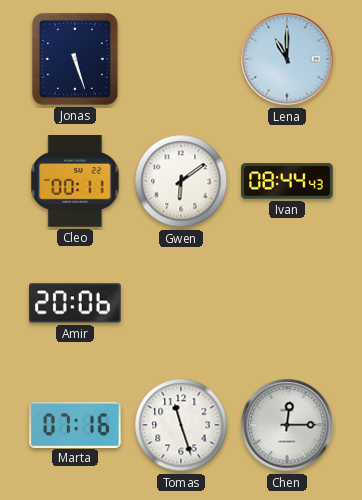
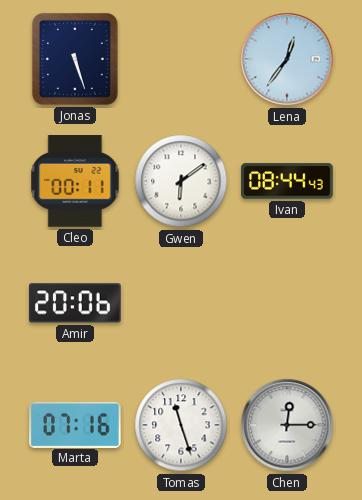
Lena: 11:00 -> 12:36
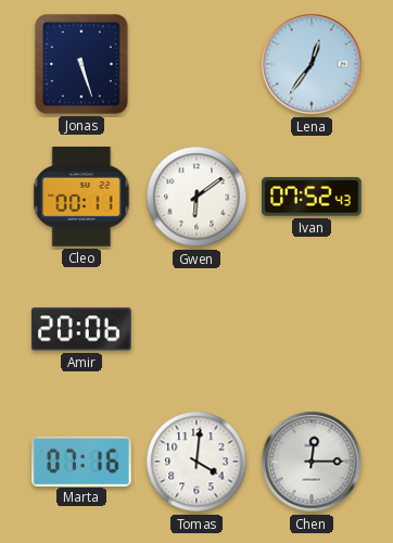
Ivan: 08:44 -> 07:52
Tomas: 11:27 -> 4:01
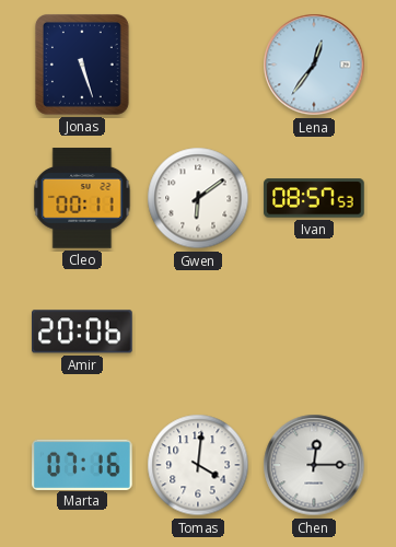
Ivan: 07:52 -> 08:57
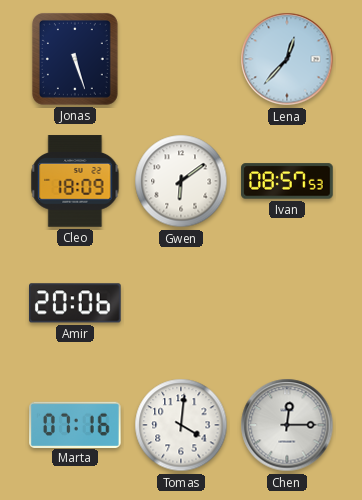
Lena: 12:36 -> 12:37
Cleo: 00:11 -> 18:09
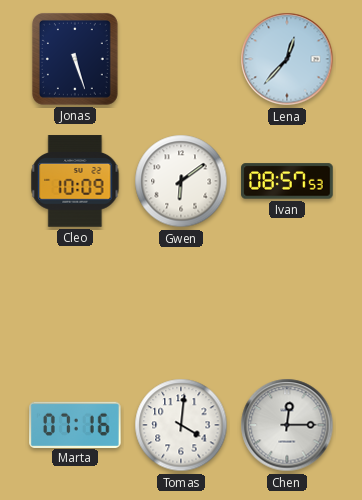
Cleo: 18:09 -> 10:09
Amir: 20:06 -> none
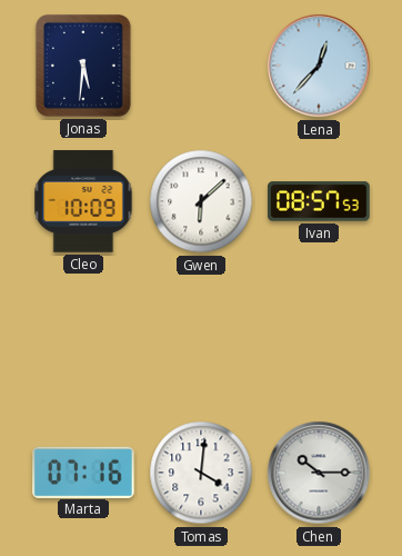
Jonas: 5:27 -> 5:31
Gwen: 6:09 -> 6:08
Chen: 12:15 -> 10:15
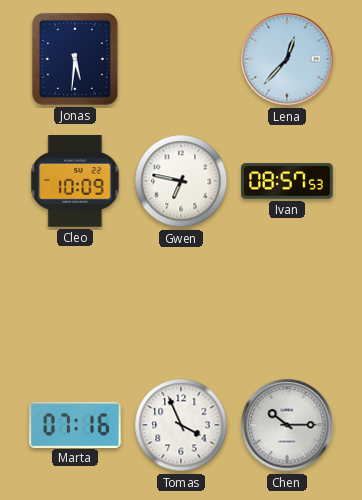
Gwen: 6:08 -> 6:47
Tomas: 4:01 -> 3:56
